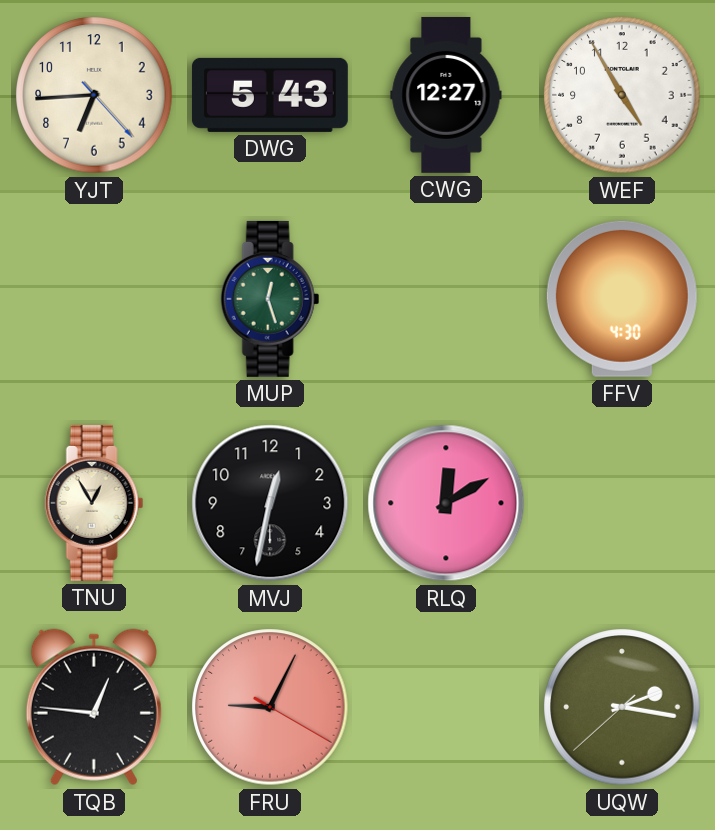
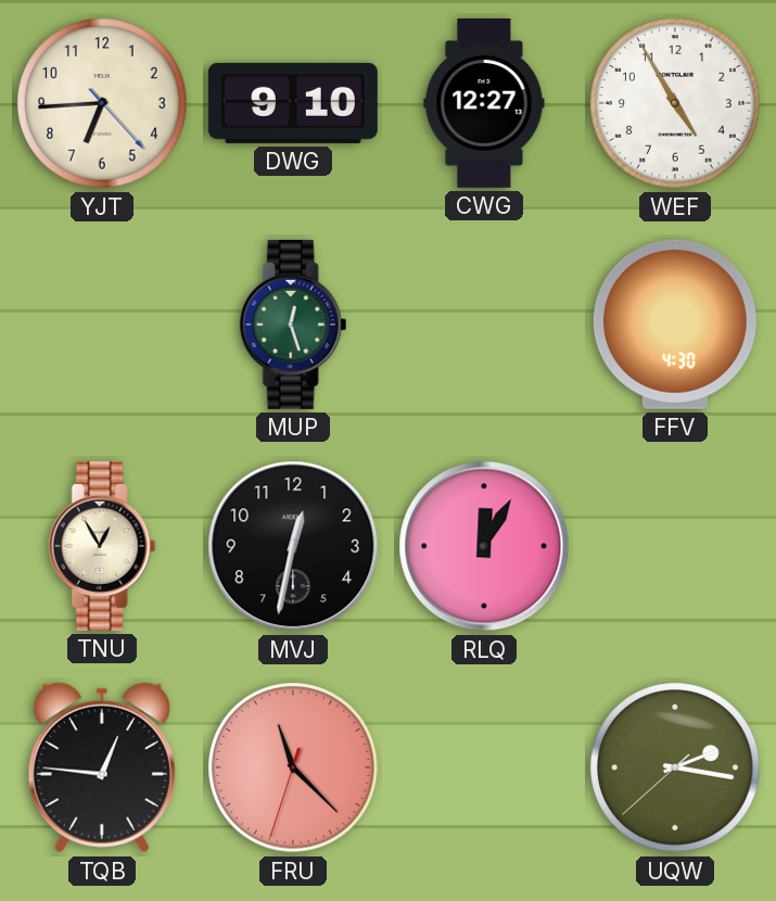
DWG: 5:43 -> 9:10
RLQ: 12:10 -> 12:05
FRU: 9:04 -> 11:22
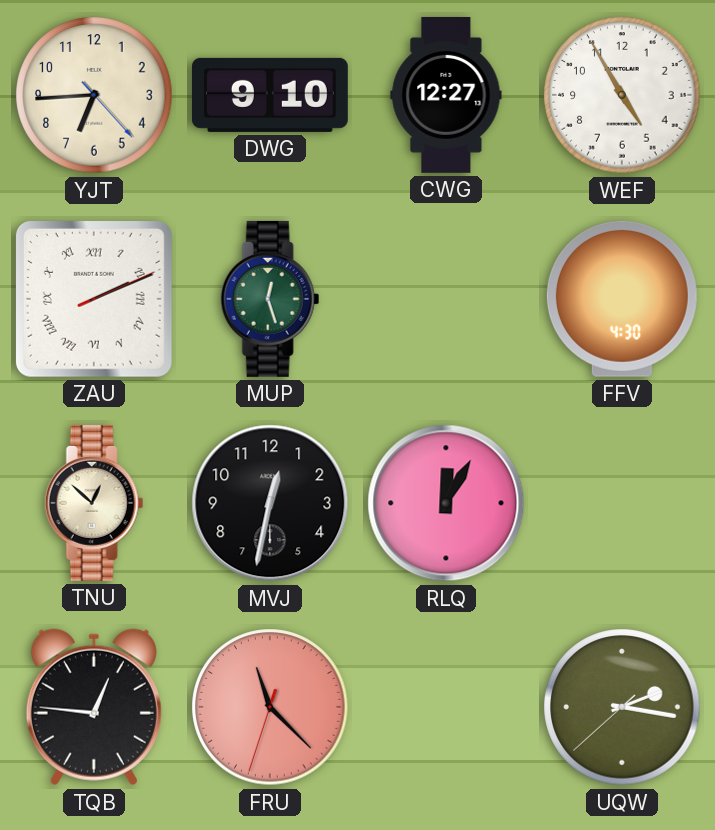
ZAU: none -> 2:11
TNU: 12:55 -> 12:52
